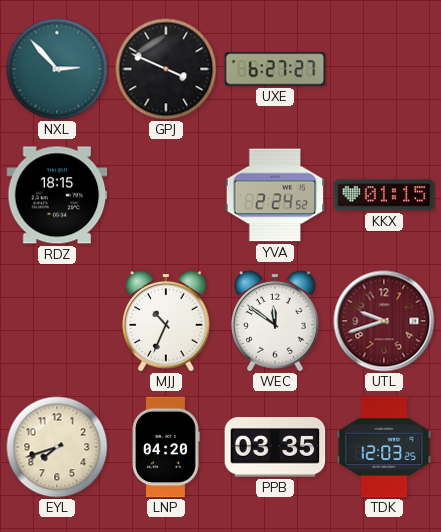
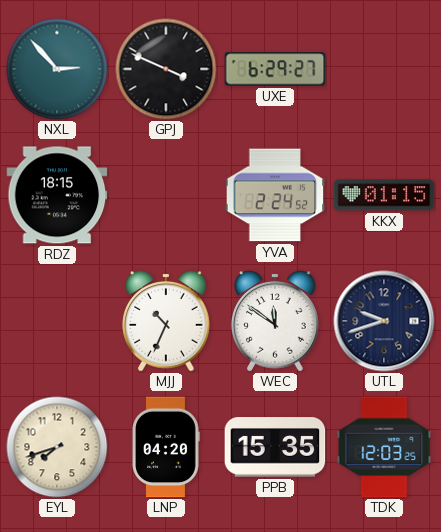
UXE: 6:27 -> 6:29
UTL dial: burgundy -> navy
PPB: 03:35 -> 15:35
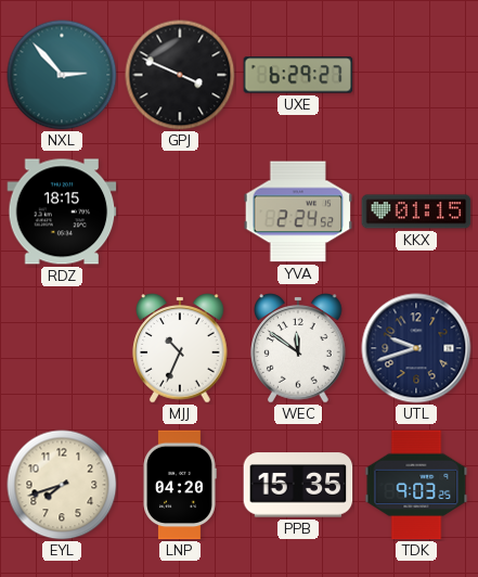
TDK: 12:03 -> 9:03
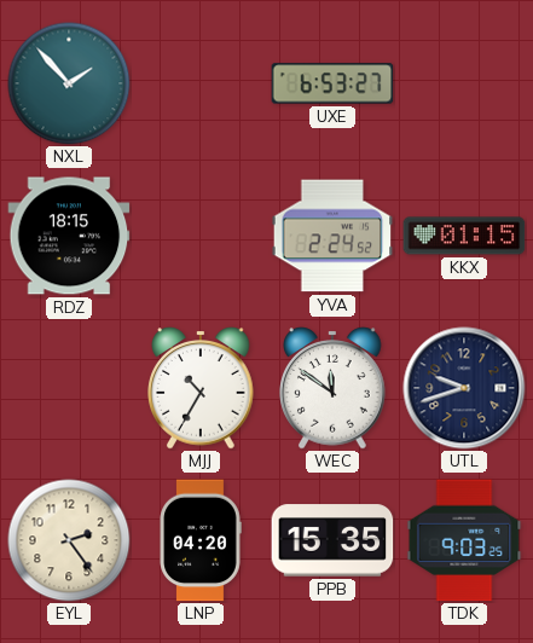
NXL: 2:53 -> 1:53
GPJ: 3:49 -> none
UXE: 6:29 -> 6:53
MJJ: 10:34 -> 10:35
EYL: 7:42 -> 2:24
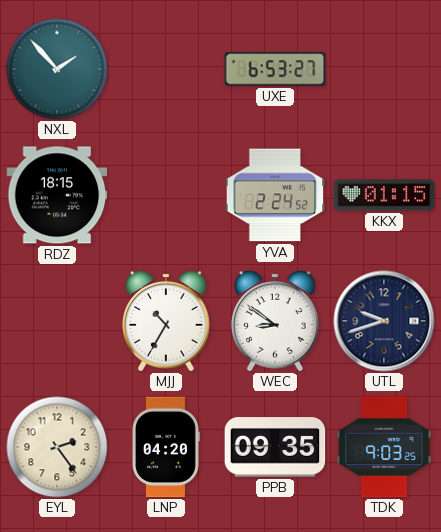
WEC: 11:51 -> 8:51
PPB: 15:35 -> 09:35
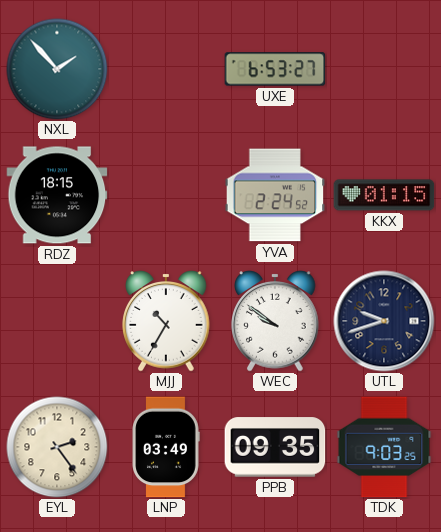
WEC: 8:51 -> 9:51
LNP: 04:20 -> 03:49
